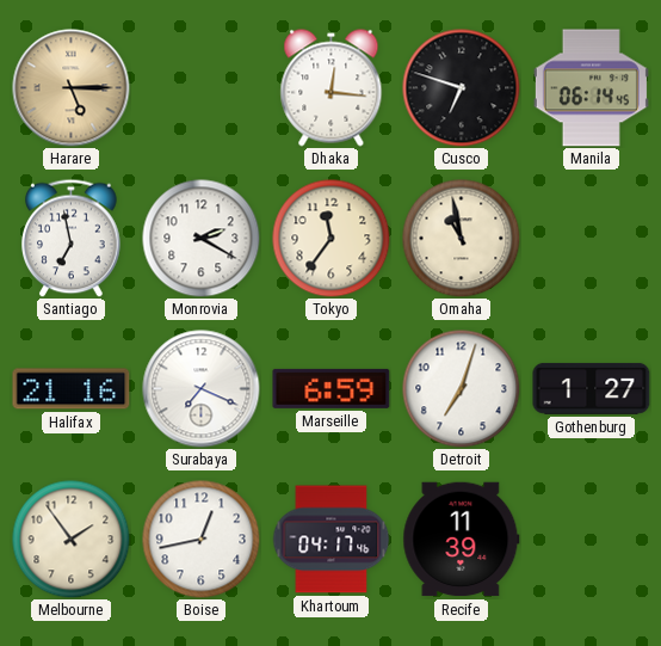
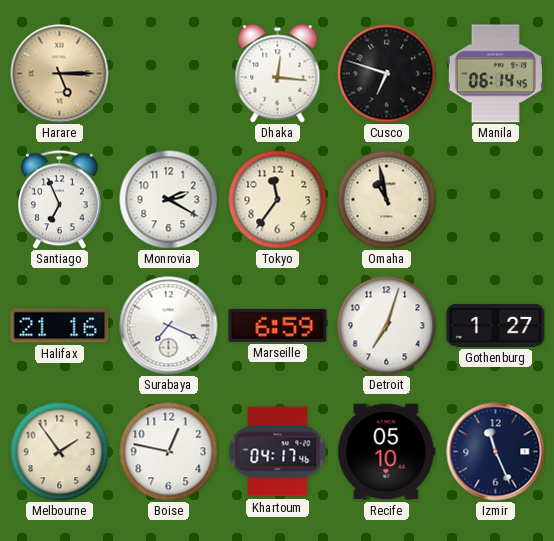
Santiago: 6:58 -> 6:56
Boise: 12:43 -> 12:47
Recife: 11:39 -> 05:10
Izmir: none -> 11:26
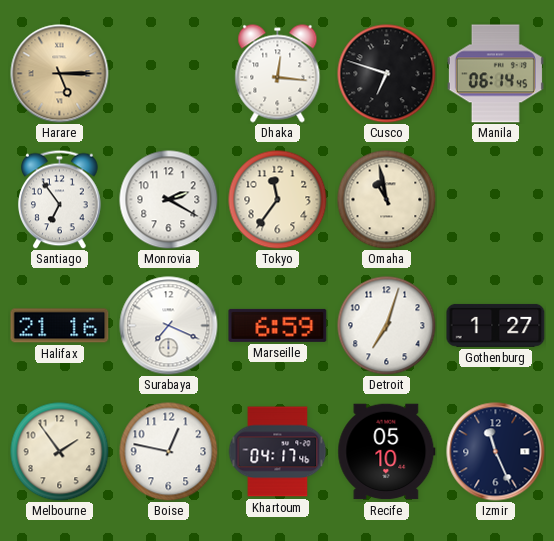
Santiago: 6:56 -> 6:54
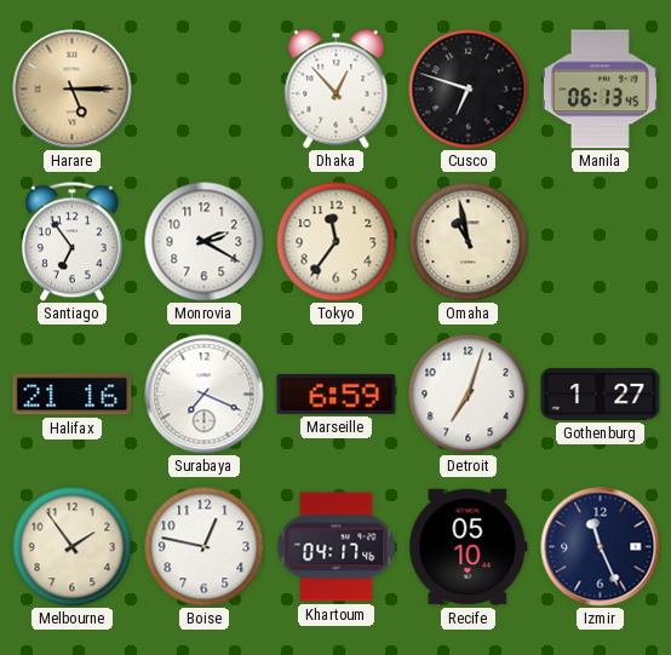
Dhaka: 12:16 -> 12:53
Manila: 06:14 -> 06:13
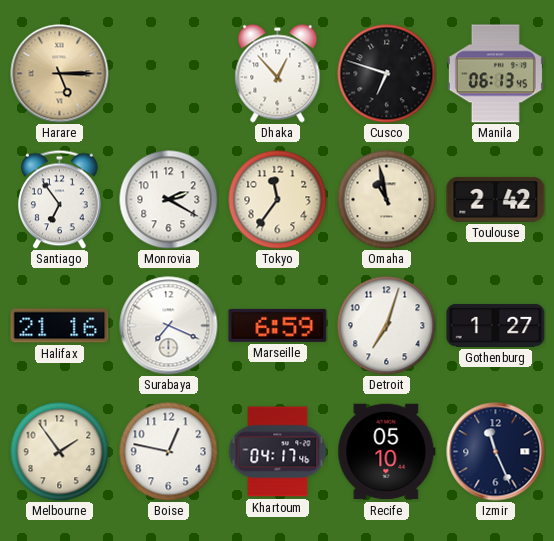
Toulouse: none -> 2:42
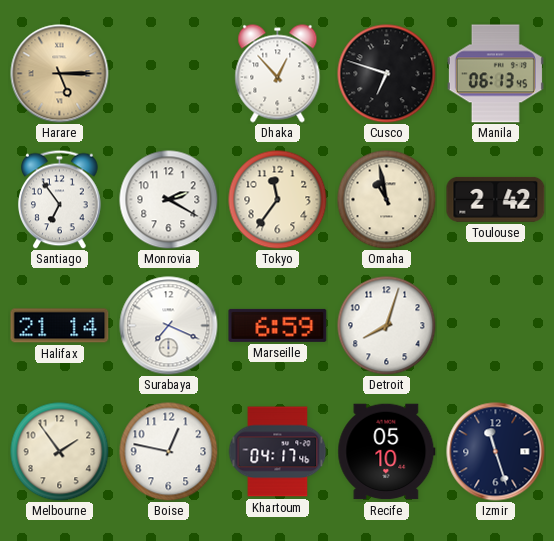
Halifax: 21:16 -> 21:14
Detroit: 7:03 -> 8:03
Gothenburg: 1:27 -> none
Izmir: 11:26 -> 11:27
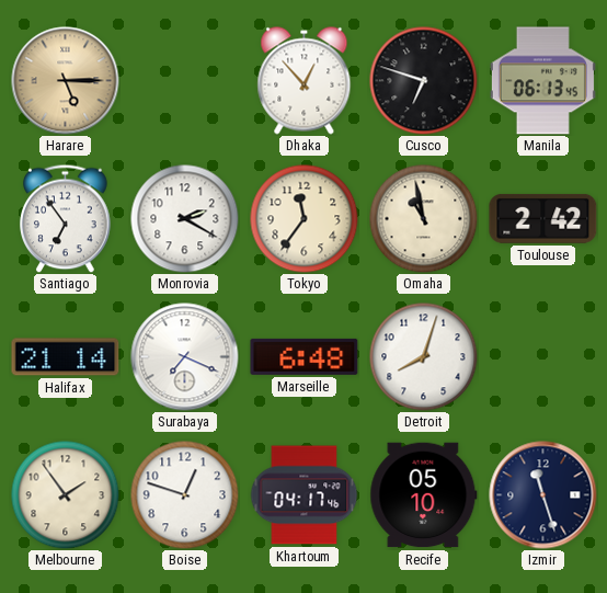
Marseille: 6:59 -> 6:48
Boise: 12:47 -> 12:48
